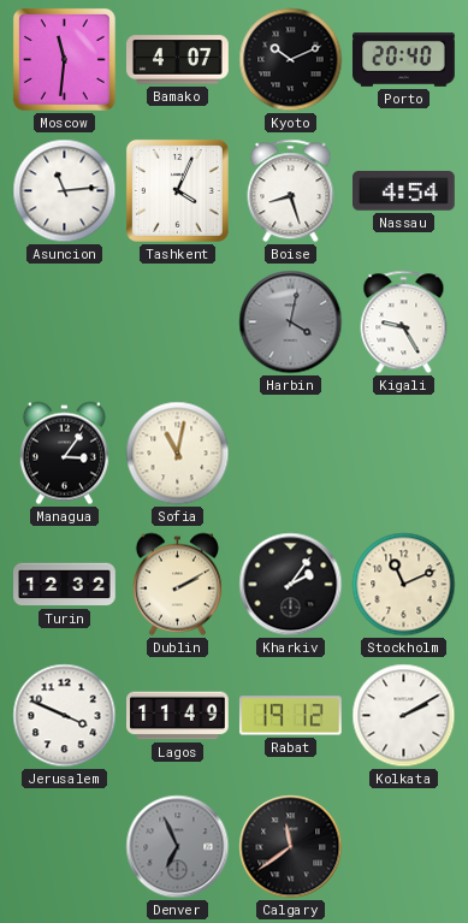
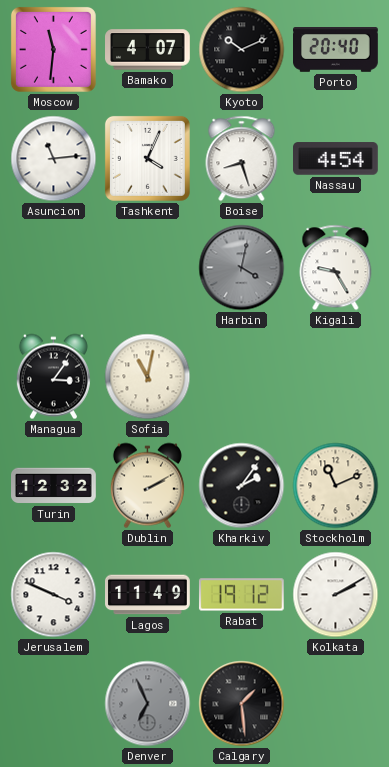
Calgary: 11:39 -> 1:29
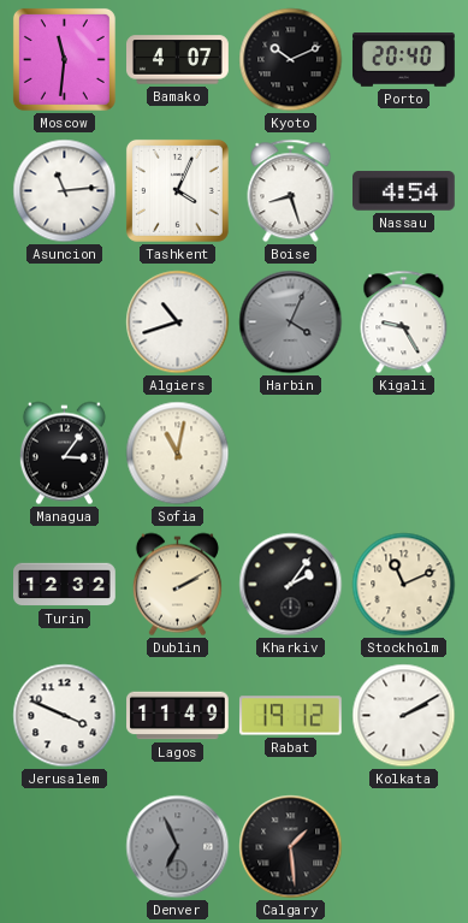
Algiers: none -> 10:42
Harbin: 4:02 -> 4:04
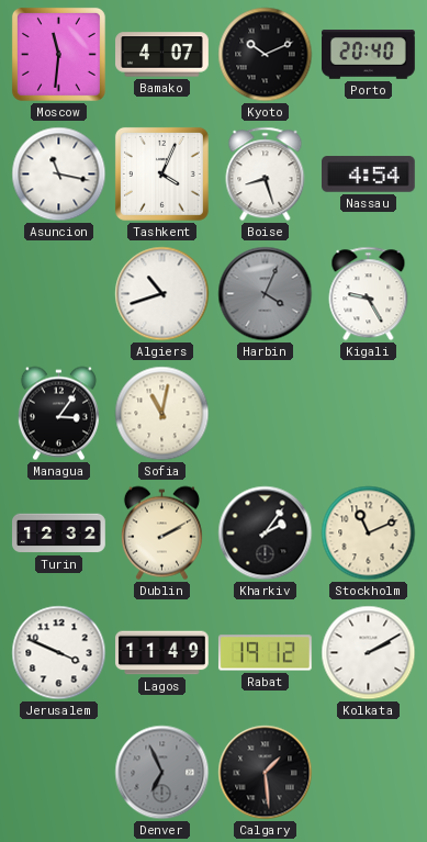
Asuncion: 11:14 -> 11:17
